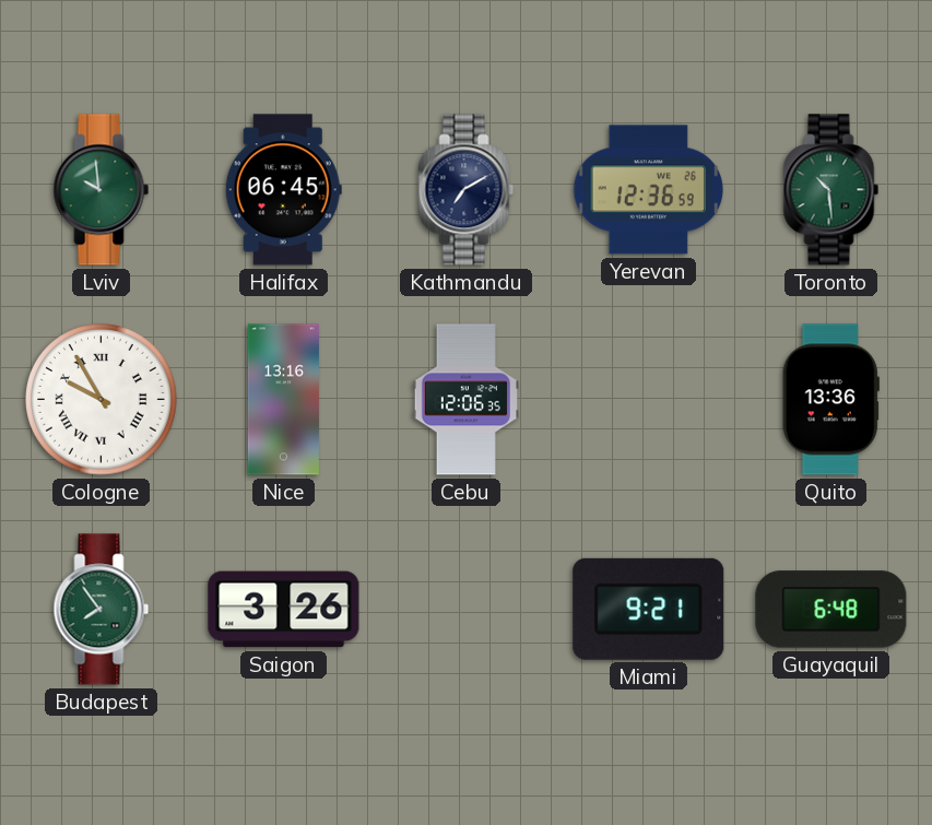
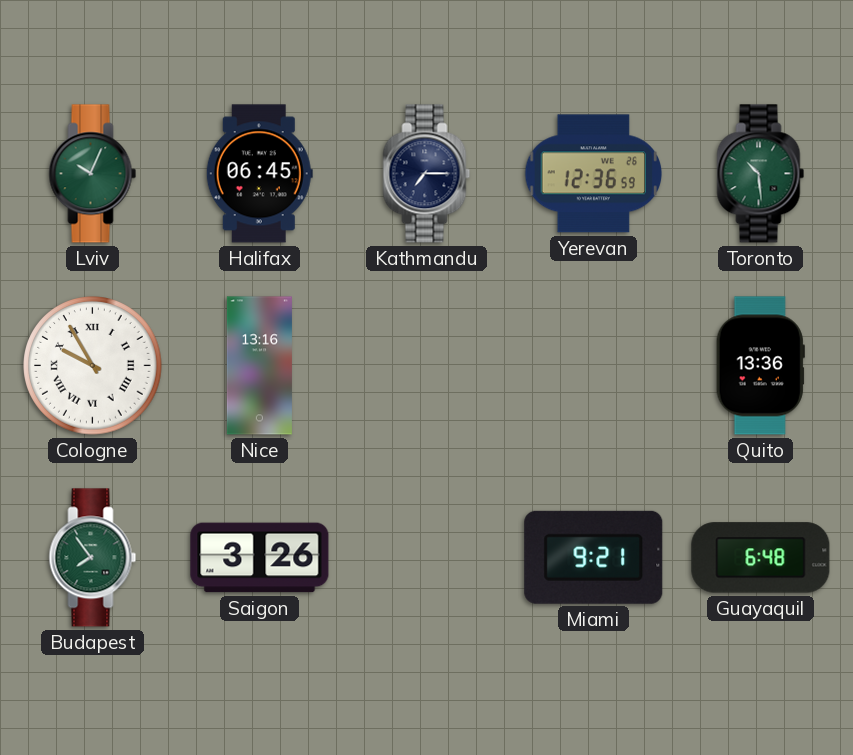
Lviv: 9:59 -> 10:04
Kathmandu: 7:10 -> 7:15
Cebu: 12:06 -> none
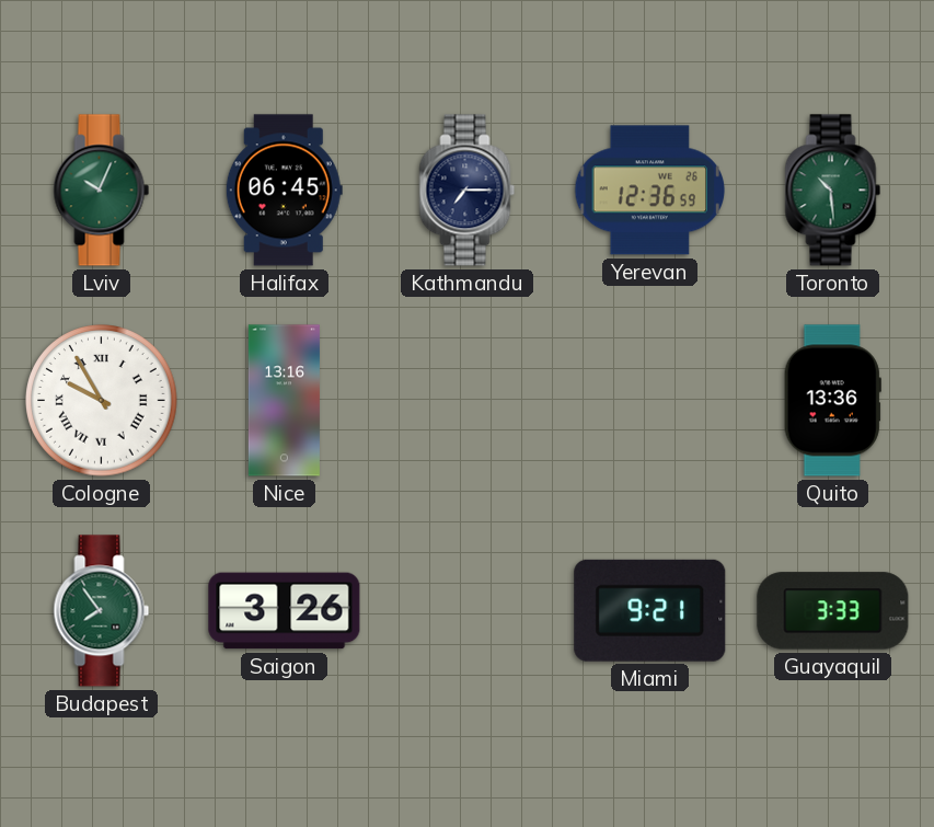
Guayaquil: 6:48 -> 3:33
